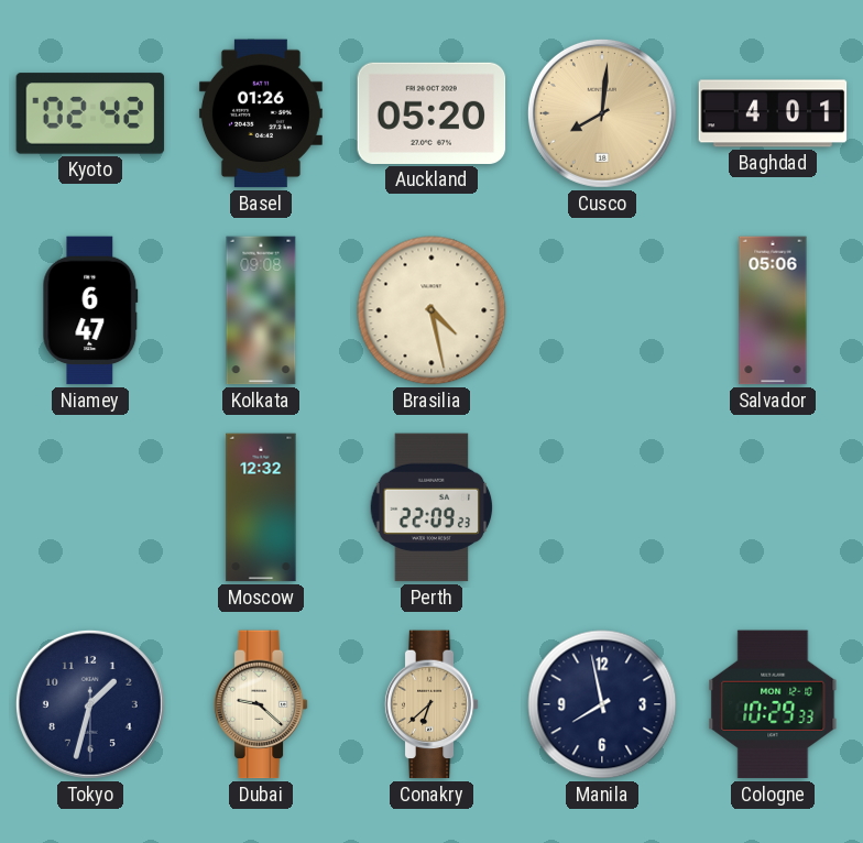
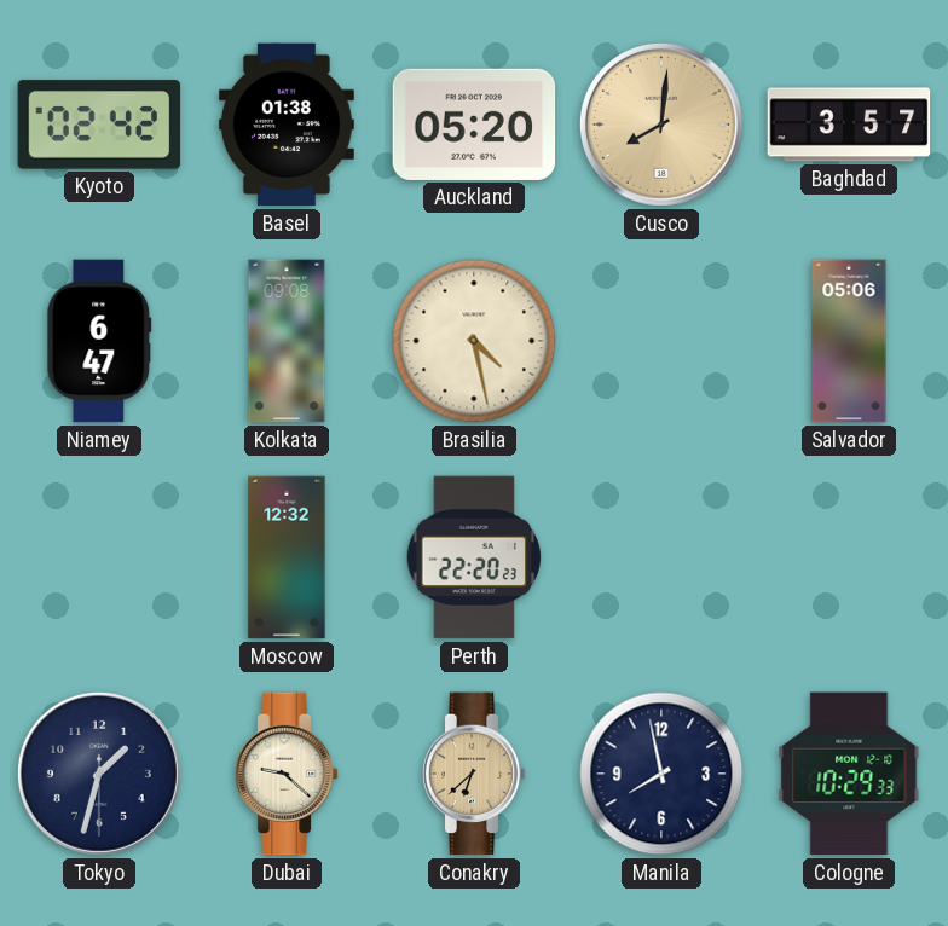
Basel: 01:26 -> 01:38
Baghdad: 4:01 -> 3:57
Perth: 22:09 -> 22:20
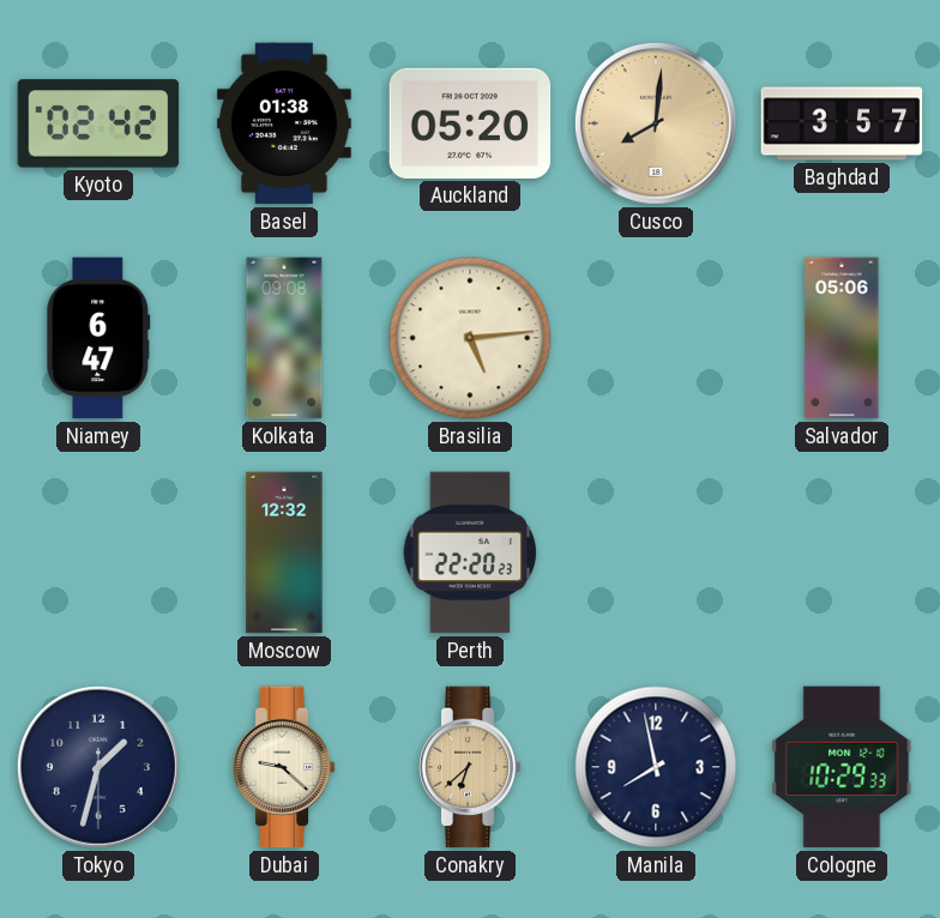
Brasilia: 4:28 -> 5:14
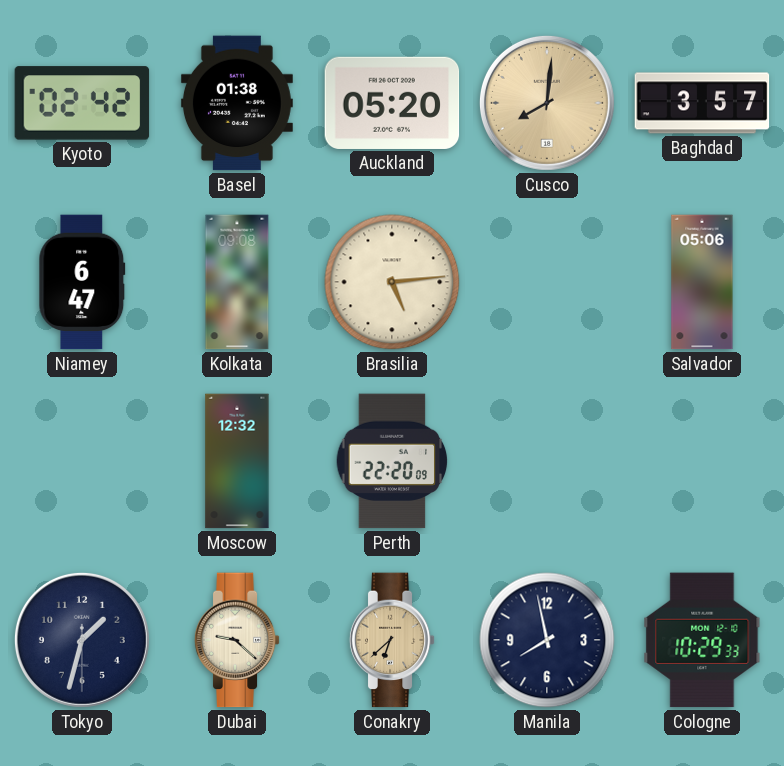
Perth: 22:20:23 -> 22:20:09
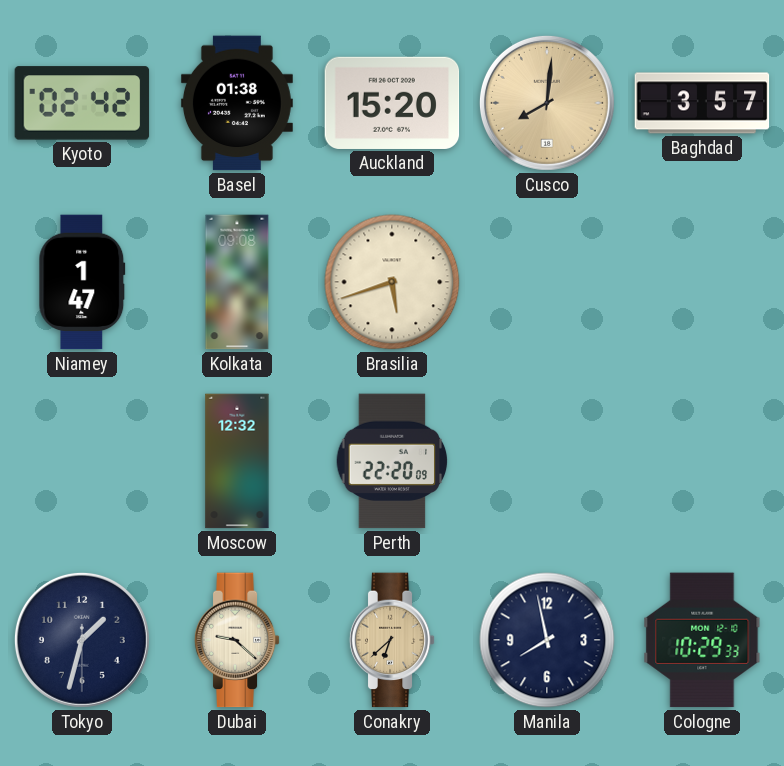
Auckland: 05:20 -> 15:20
Niamey: 6:47 -> 1:47
Brasilia: 5:14 -> 5:42
Salvador: 05:06 -> none
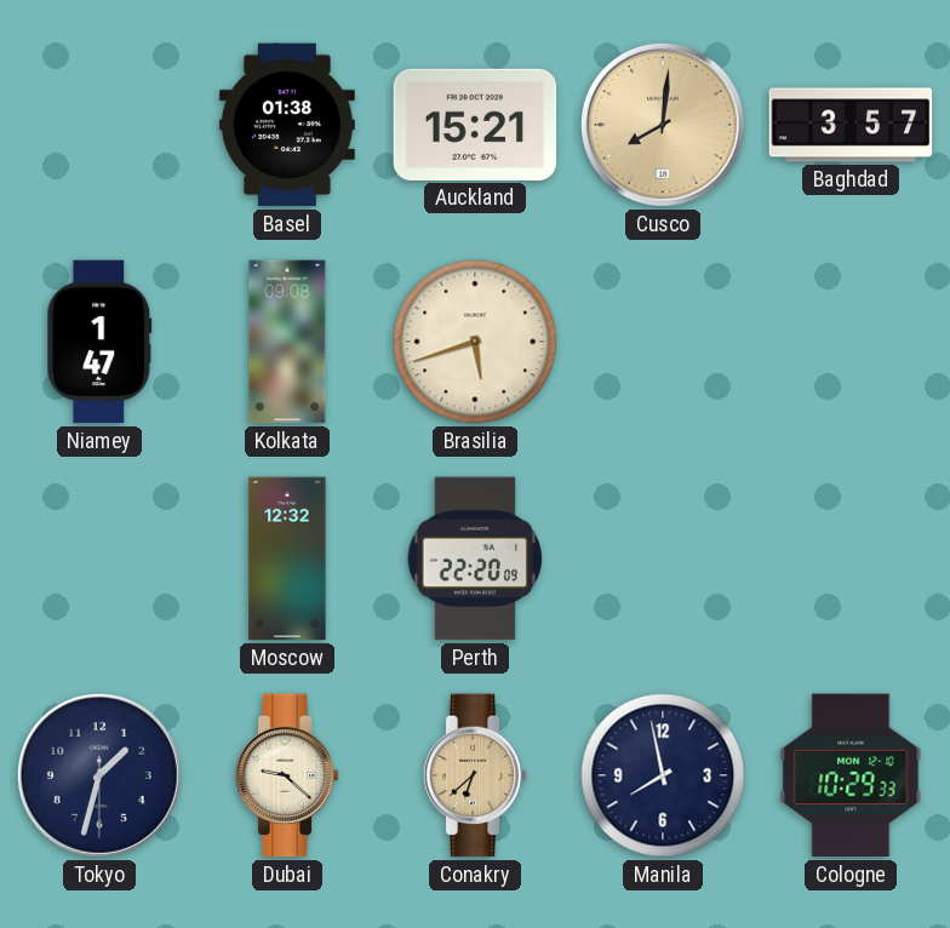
Kyoto: 02:42 -> none
Auckland: 15:20 -> 15:21
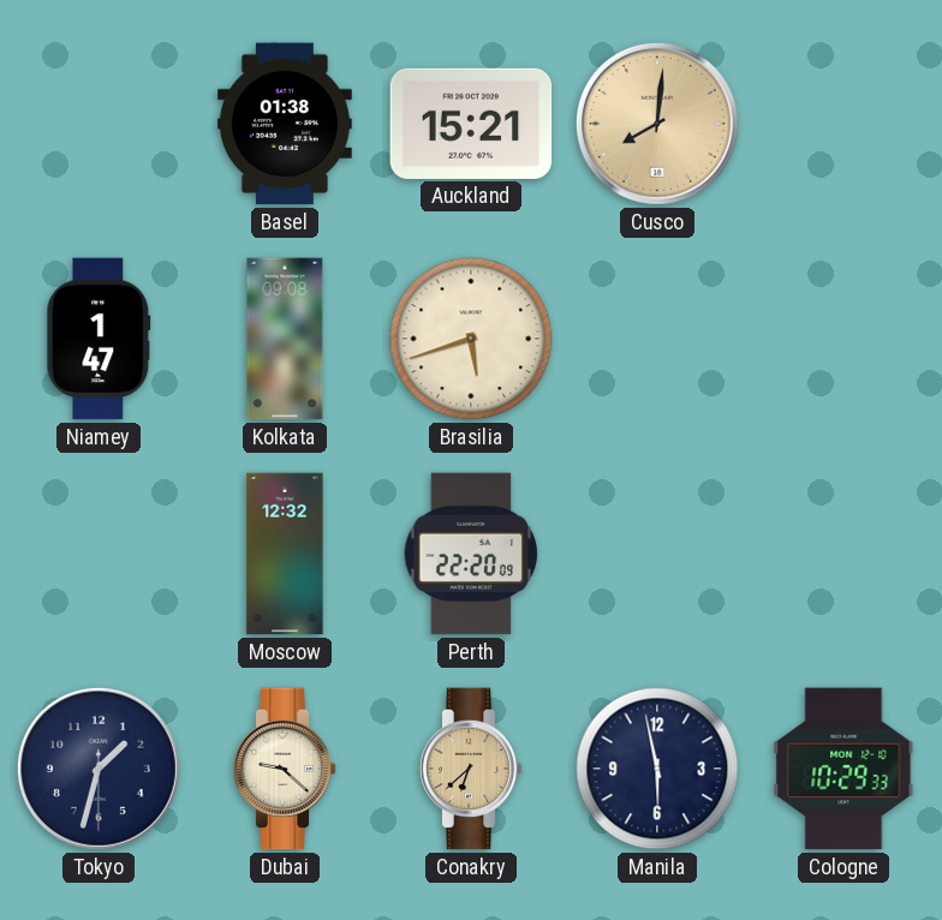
Baghdad: 3:57 -> none
Manila: 7:58 -> 5:58
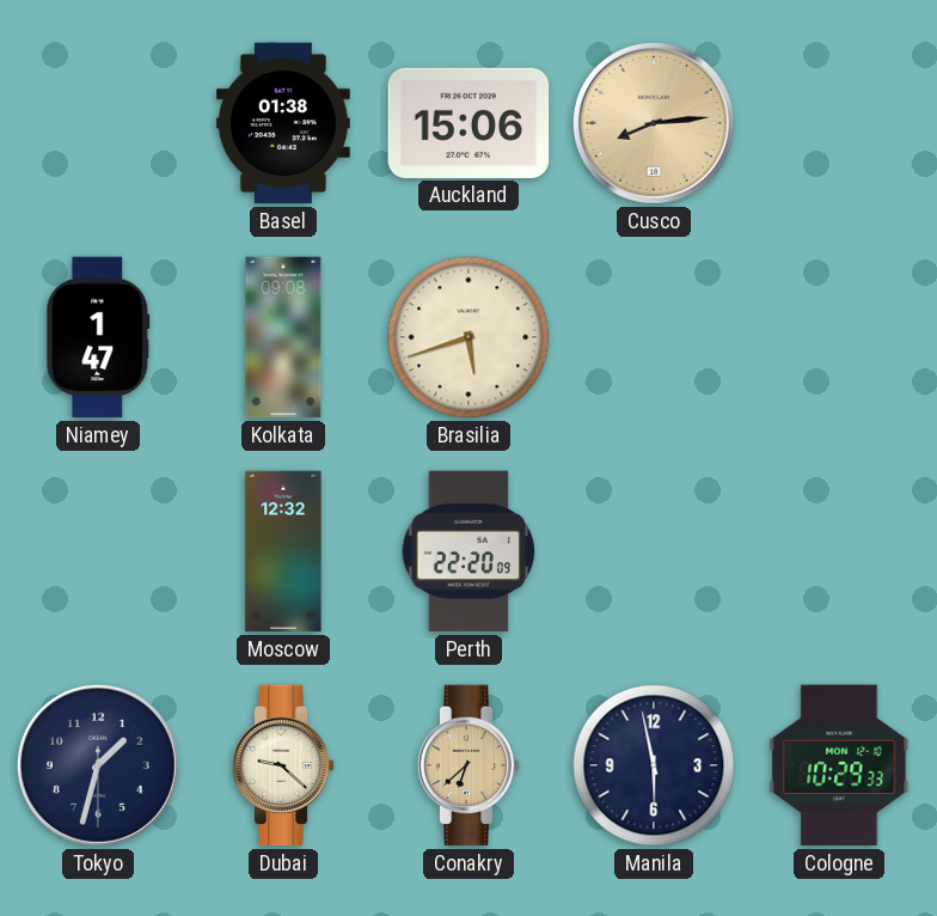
Auckland: 15:21 -> 15:06
Cusco: 8:01 -> 8:14
